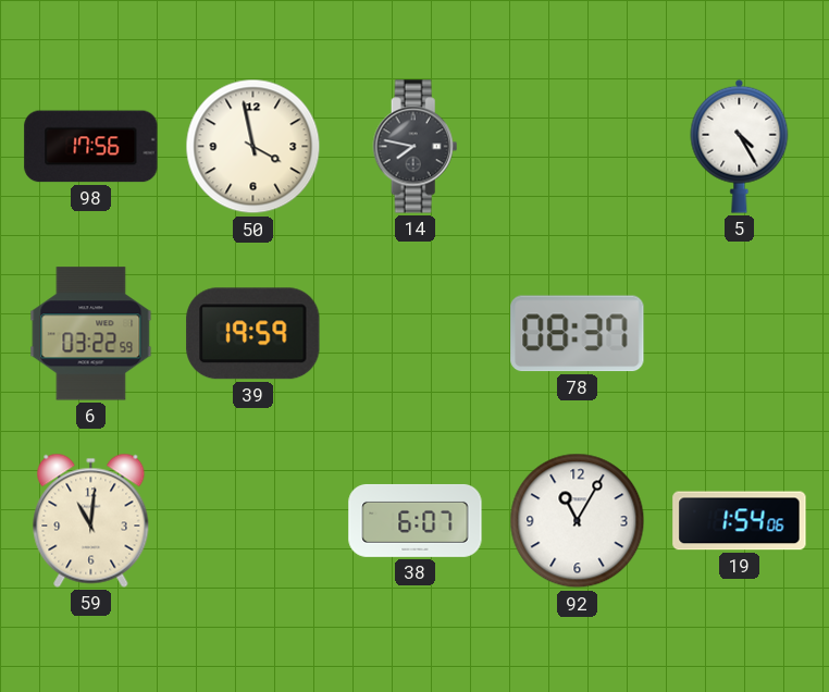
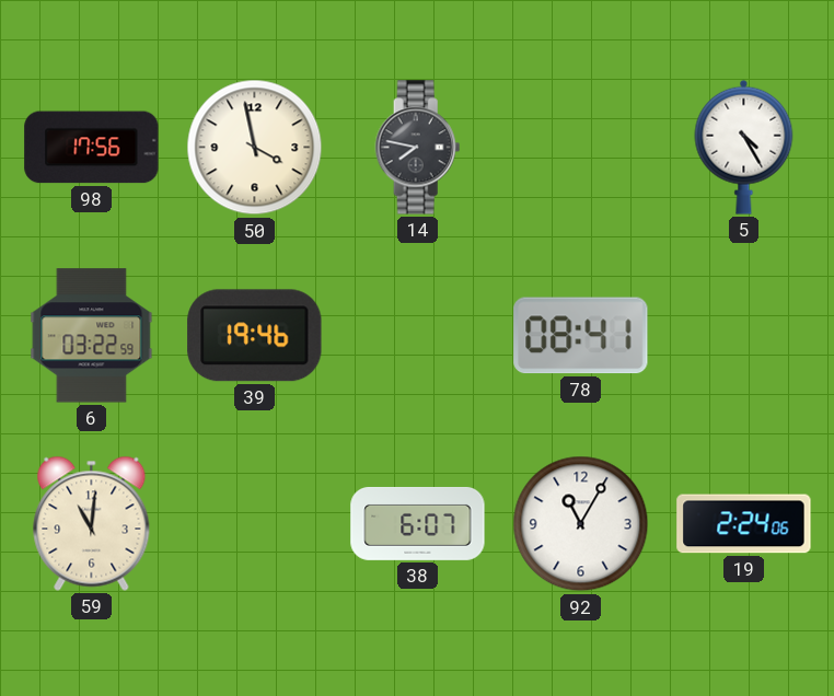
39: 19:59 -> 19:46
78: 08:37 -> 08:41
19: 1:54 -> 2:24
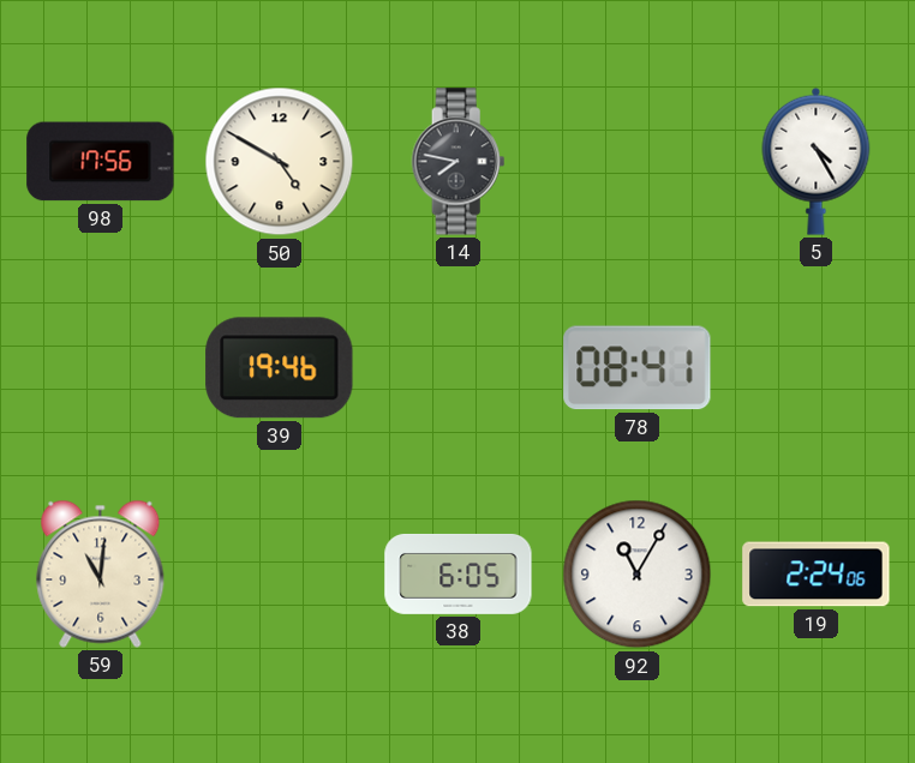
50: 3:58 -> 4:50
6: 03:22 -> none
38: 6:07 -> 6:05
